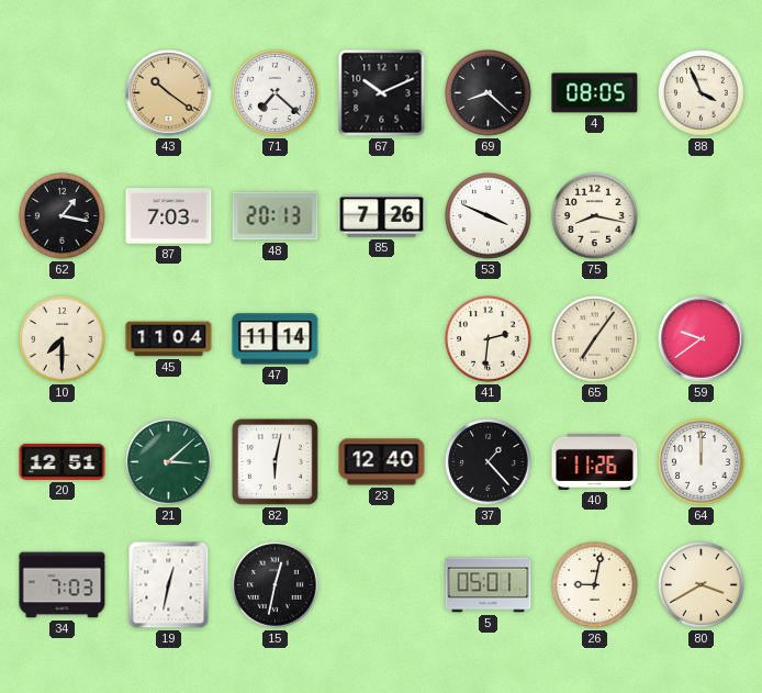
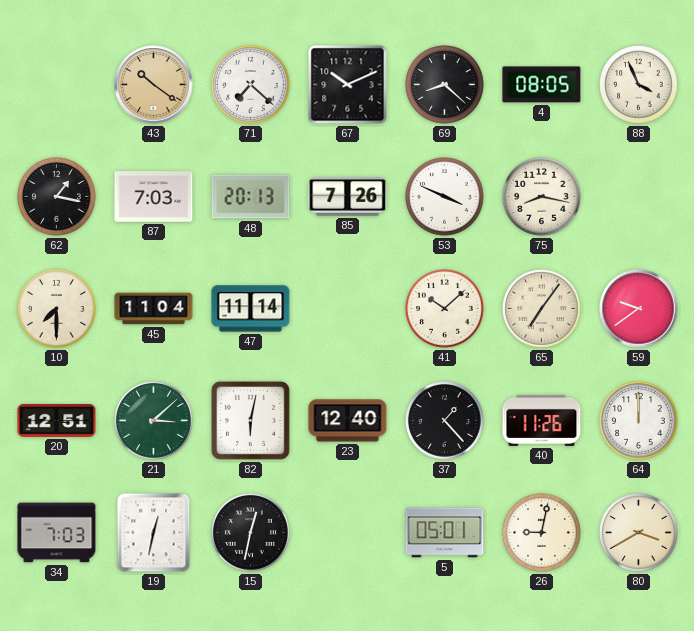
41: 2:31 -> 10:08
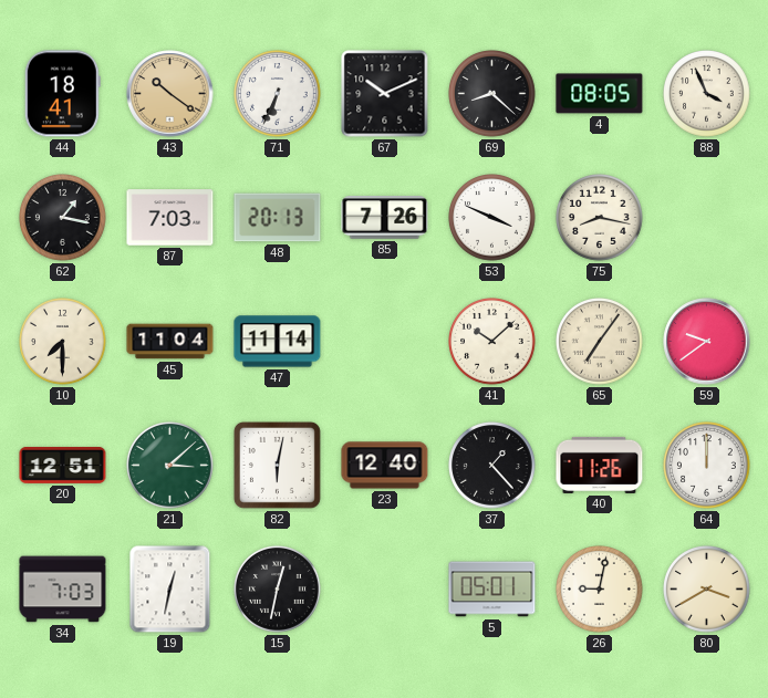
44: none -> 18:41
71: 7:22 -> 6:34
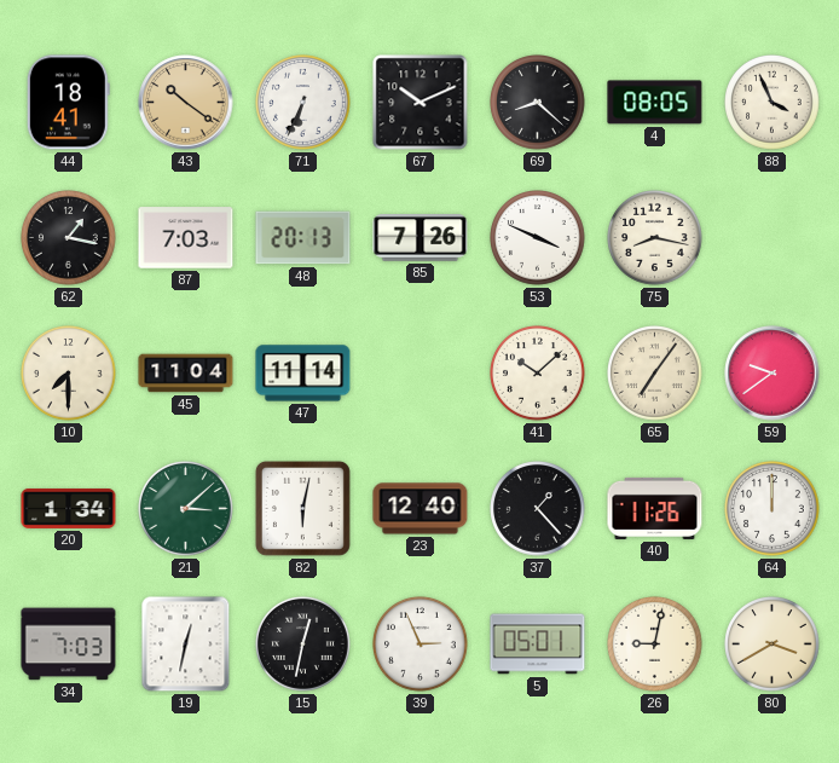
20: 12:51 -> 1:34
39: none -> 2:56
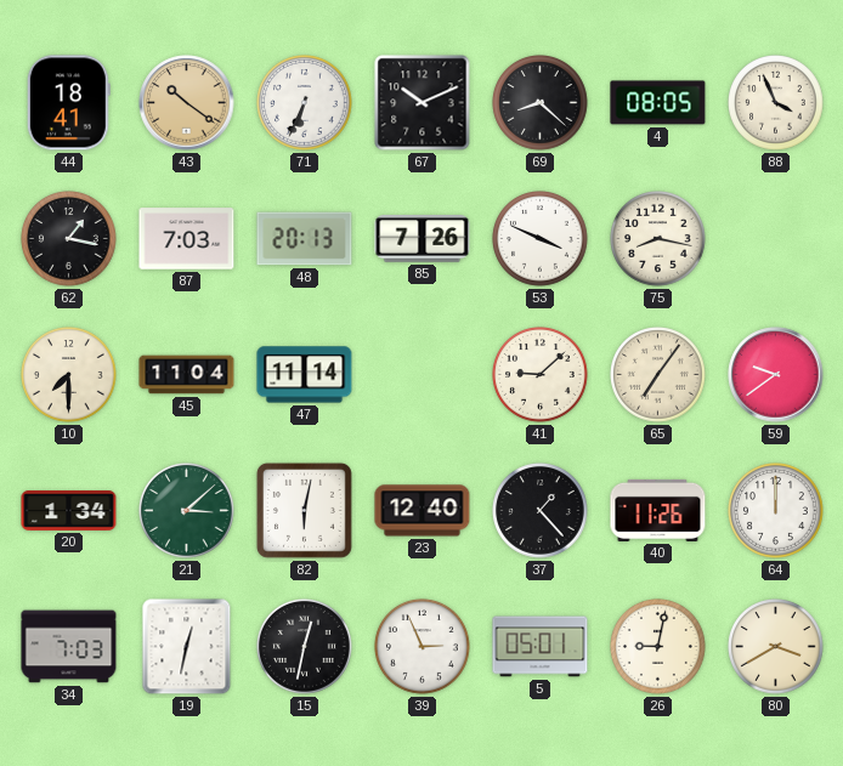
41: 10:08 -> 9:08
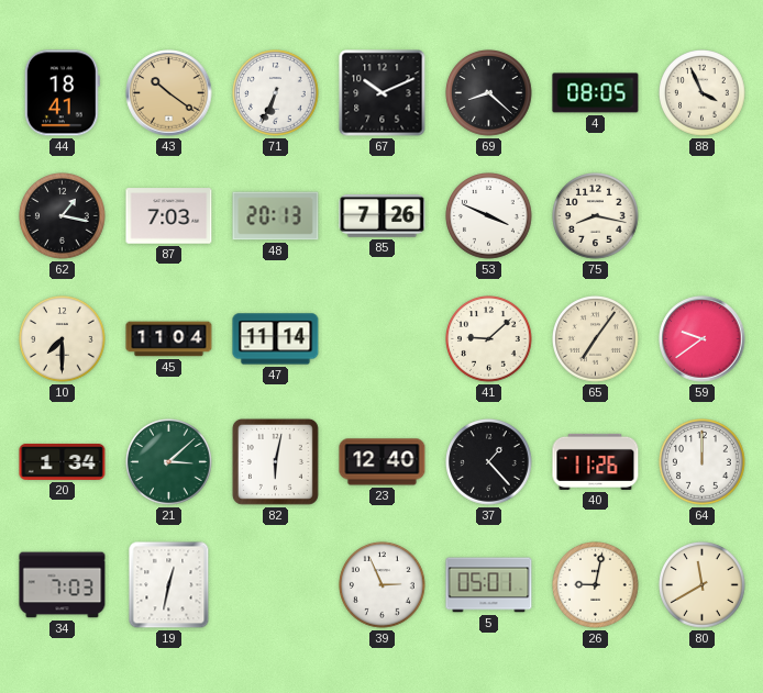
15: 12:32 -> none
80: 3:40 -> 11:40
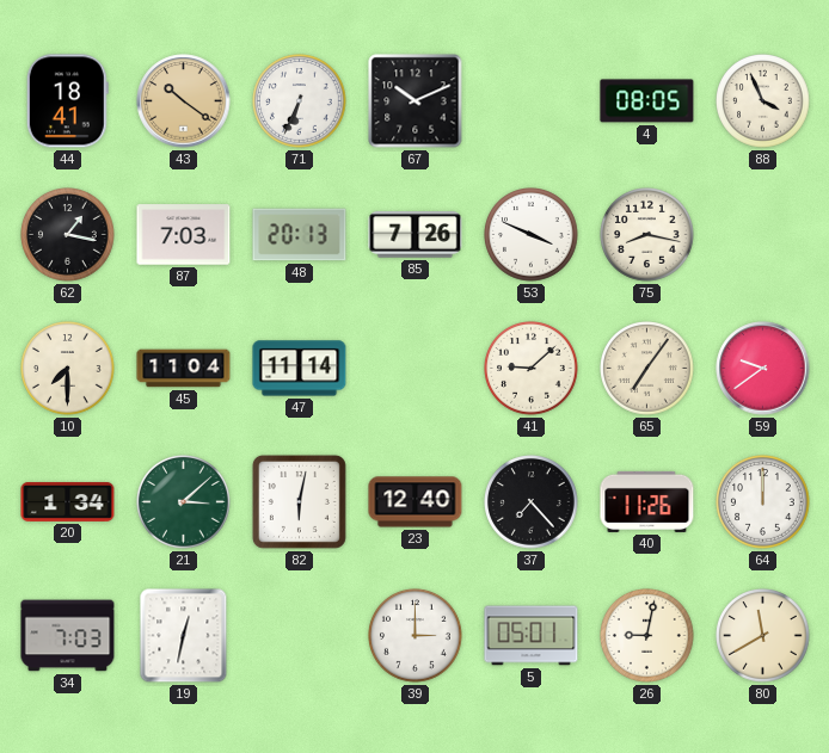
69: 8:22 -> none
37: 1:23 -> 7:23
39: 2:56 -> 3:00
